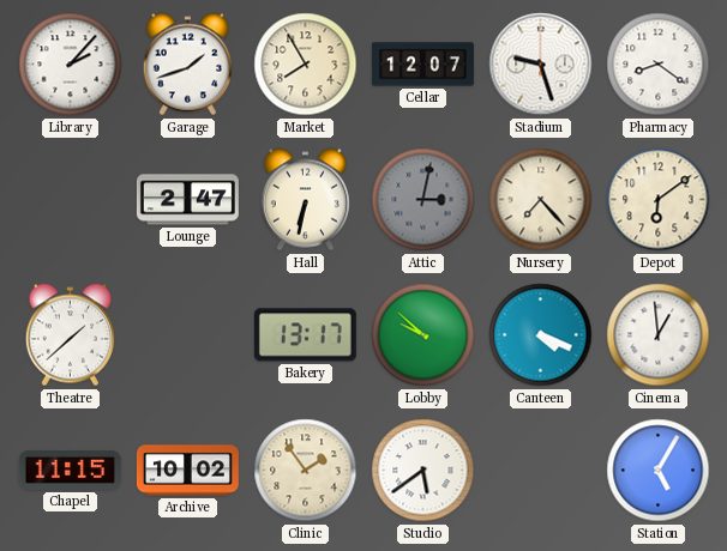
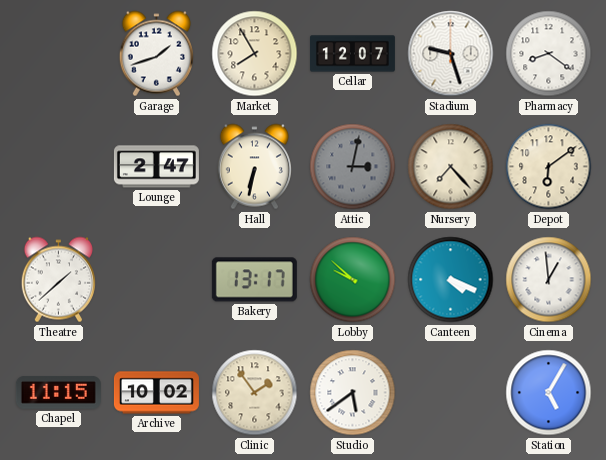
Library: 2:07 -> none
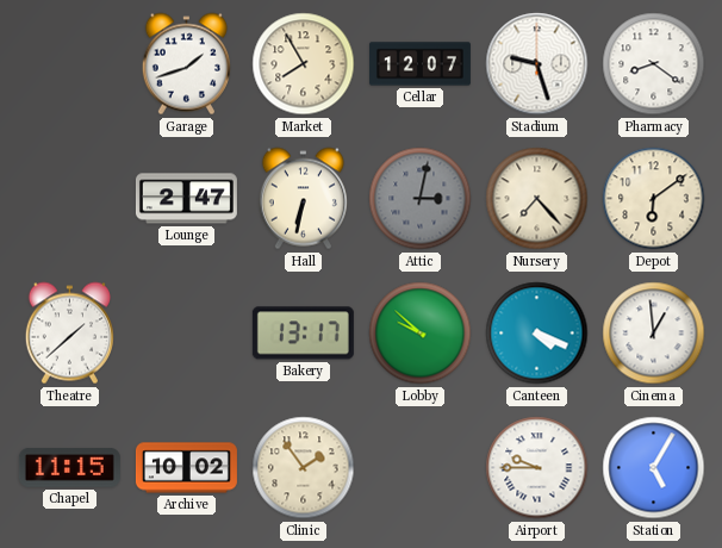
Studio: 5:39 -> none
Airport: none -> 9:45
